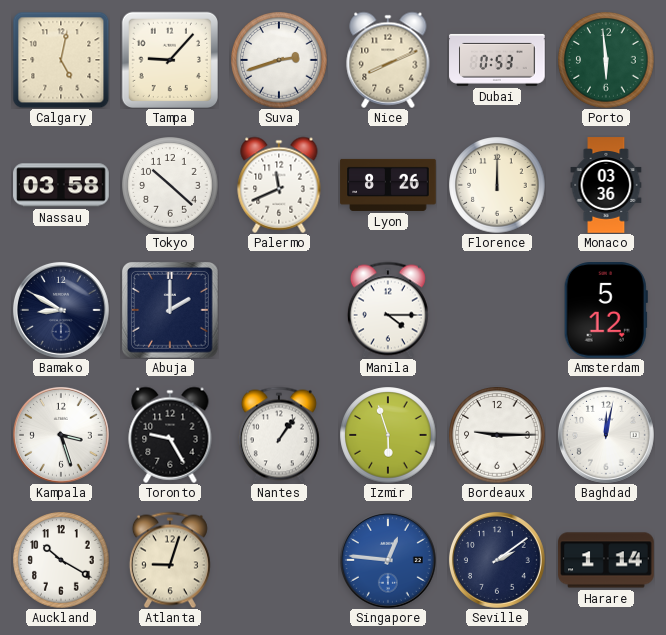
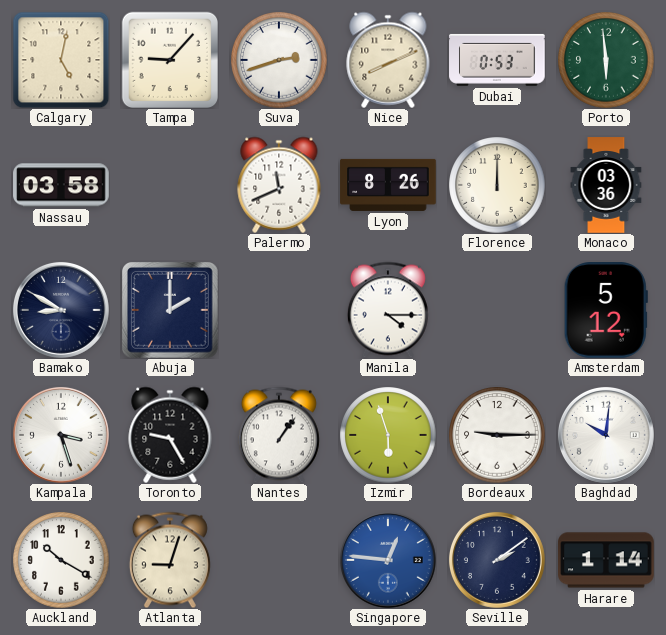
Tokyo: 10:22 -> none
Baghdad: 12:02 -> 10:01
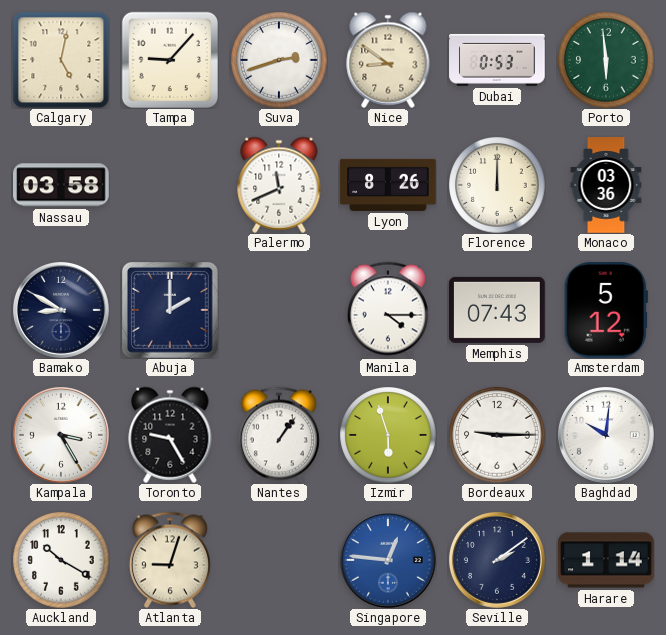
Nice: 8:11 -> 8:51
Memphis: none -> 07:43
Kampala: 3:27 -> 3:25
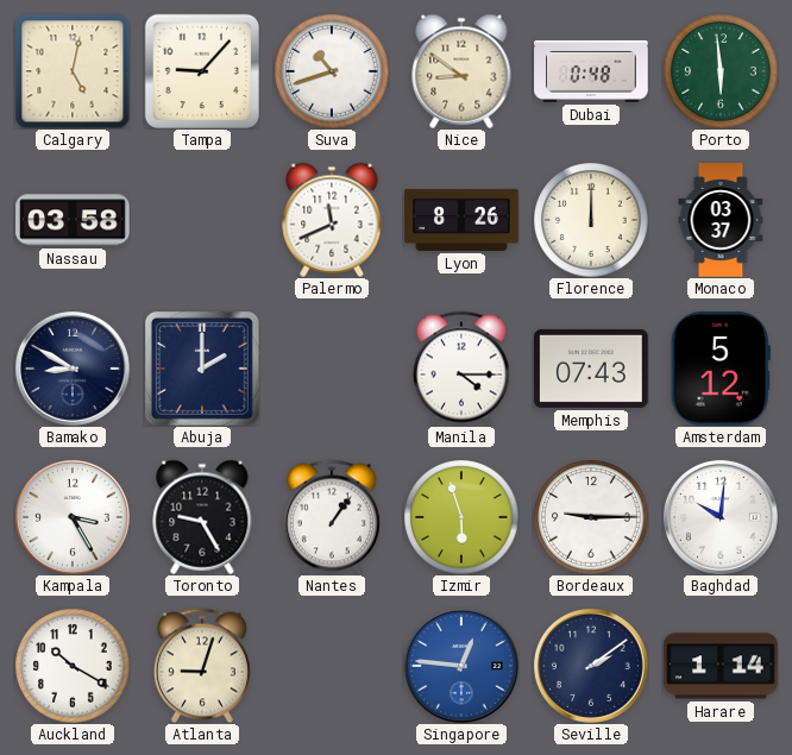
Suva: 2:42 -> 10:42
Dubai: 0:53 -> 0:48
Monaco: 03:36 -> 03:37
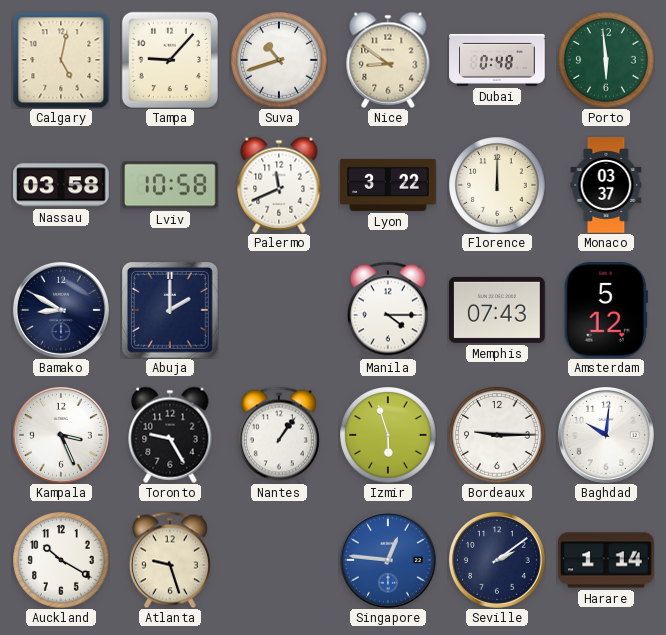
Lviv: none -> 10:58
Lyon: 8:26 -> 3:22
Kampala: 3:25 -> 3:26
Atlanta: 9:03 -> 9:27
